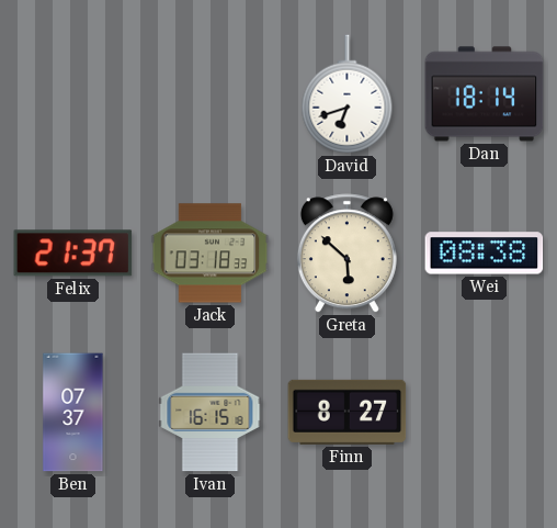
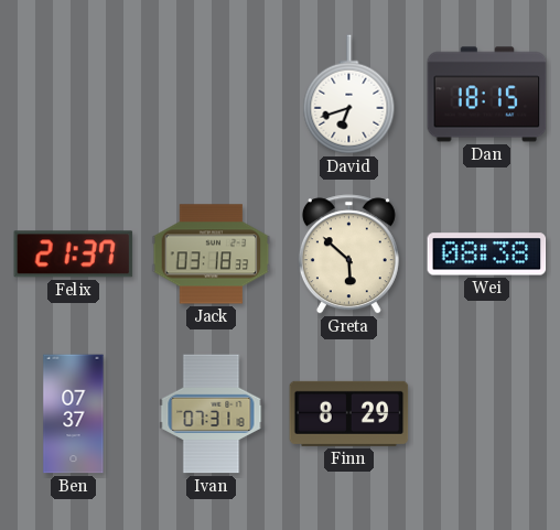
Dan: 18:14 -> 18:15
Ivan: 16:15 -> 07:31
Finn: 8:27 -> 8:29
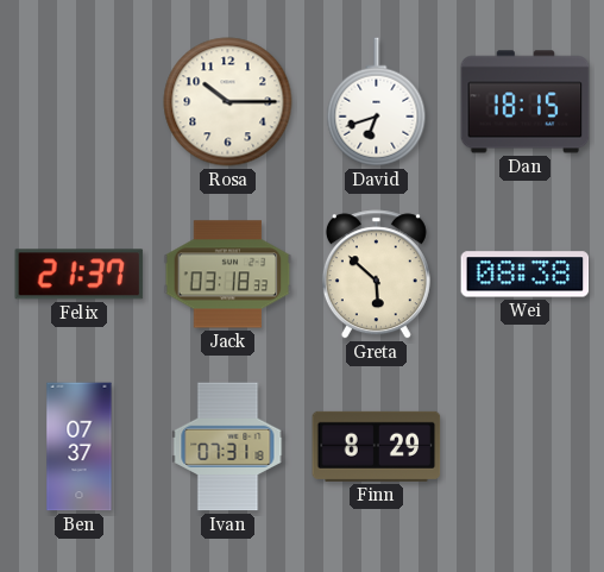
Rosa: none -> 10:15
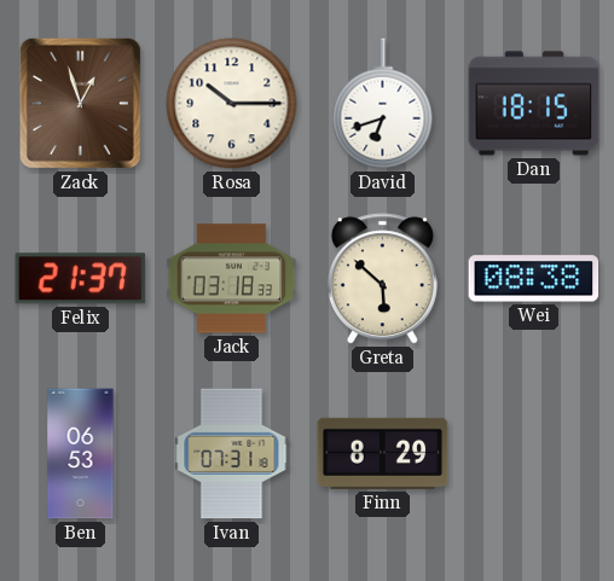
Zack: none -> 12:57
Ben: 07:37 -> 06:53
